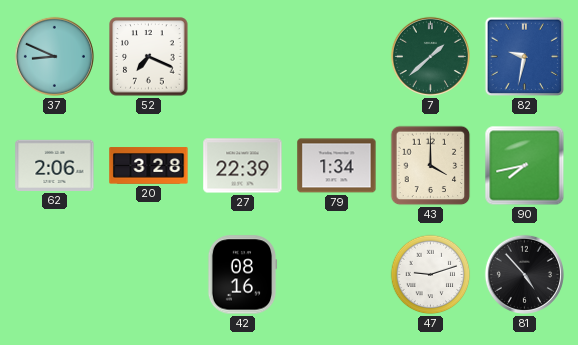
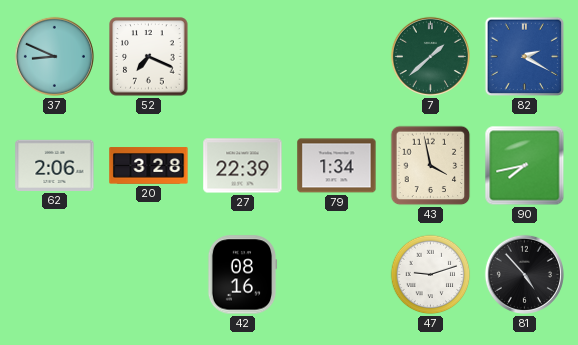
82: 9:32 -> 2:20
43: 4:00 -> 3:58
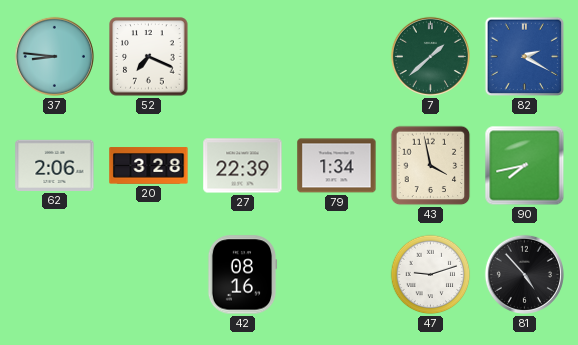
37: 8:49 -> 8:46
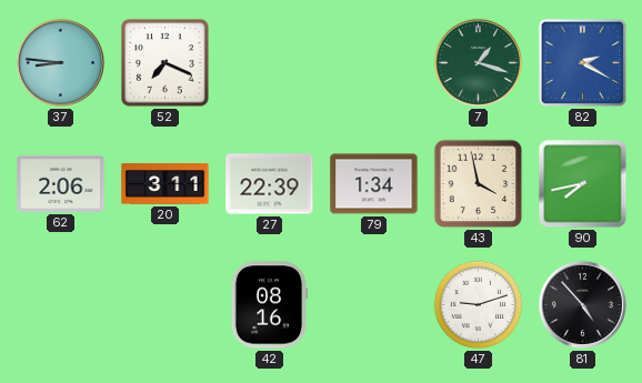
7: 1:38 -> 1:18
20: 3:28 -> 3:11
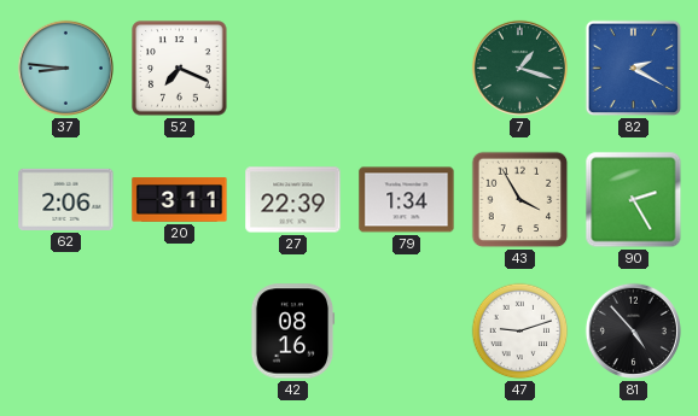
43: 3:58 -> 3:55
90: 7:43 -> 2:25
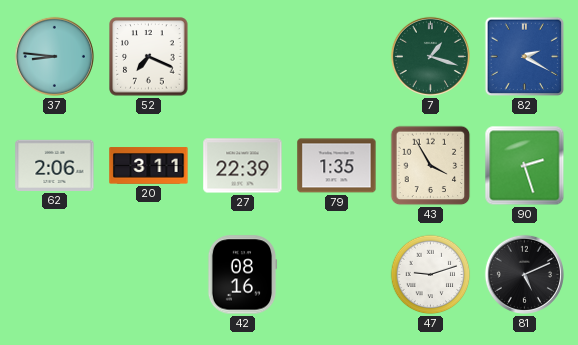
79: 1:34 -> 1:35
90: 2:25 -> 2:27
81: 4:53 -> 5:11
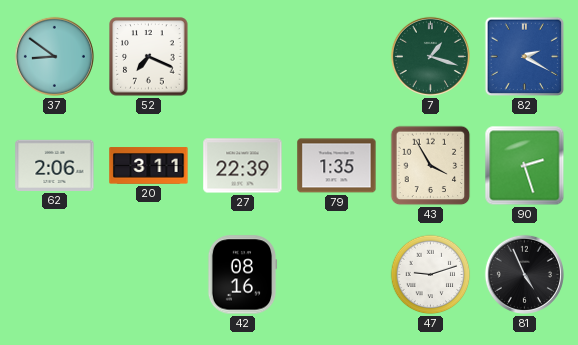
37: 8:46 -> 8:51
81: 5:11 -> 4:56
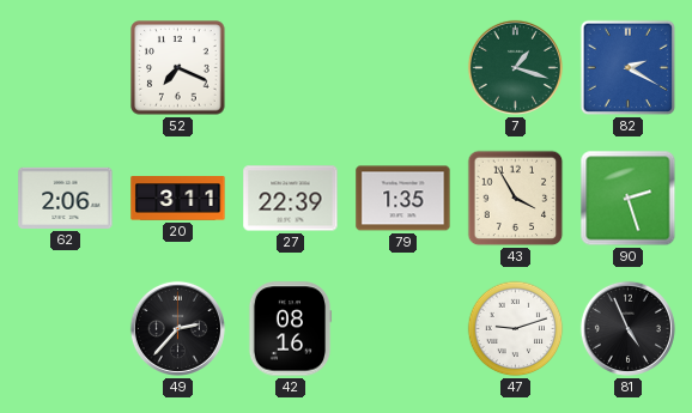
37: 8:51 -> none
49: none -> 2:37
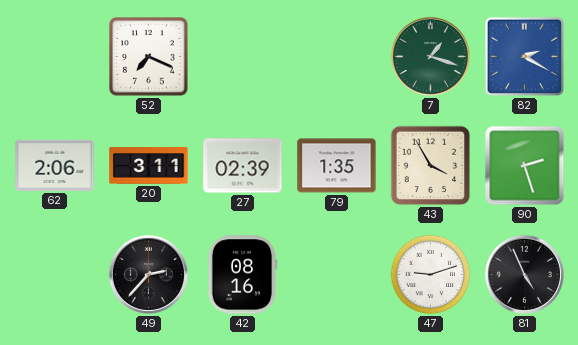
27: 22:39 -> 02:39
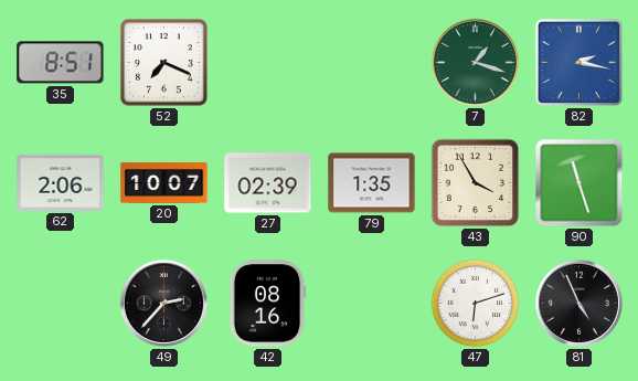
35: none -> 8:51
82: 2:20 -> 2:17
20: 3:11 -> 10:07
90: 2:27 -> 11:27
47: 9:12 -> 6:12
